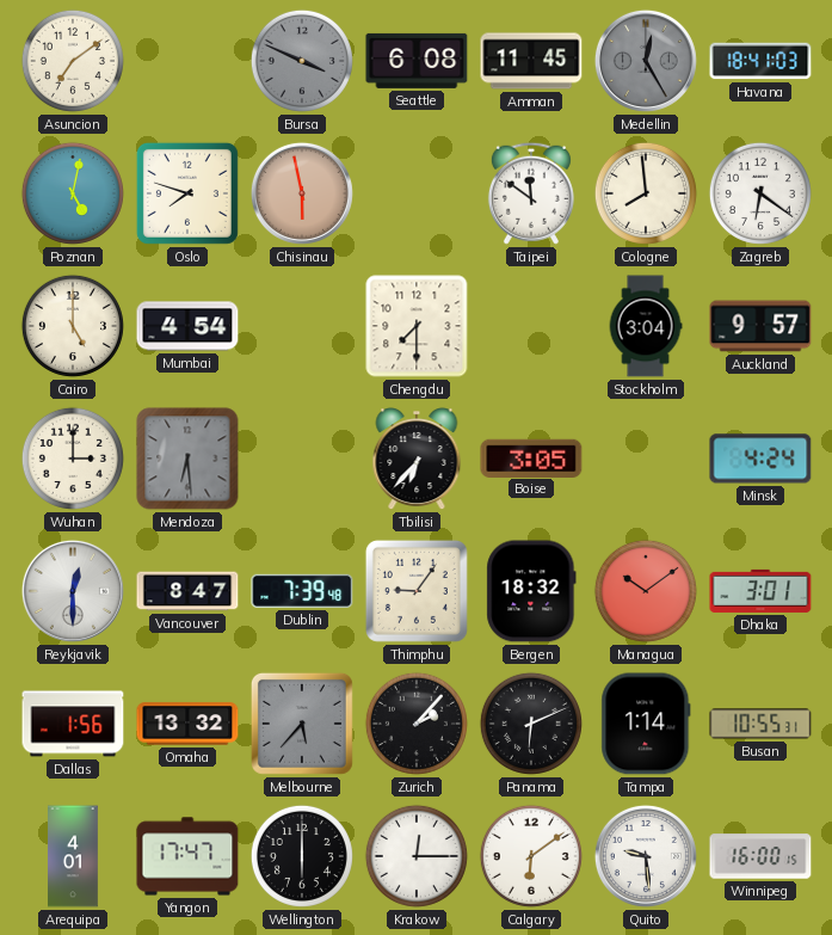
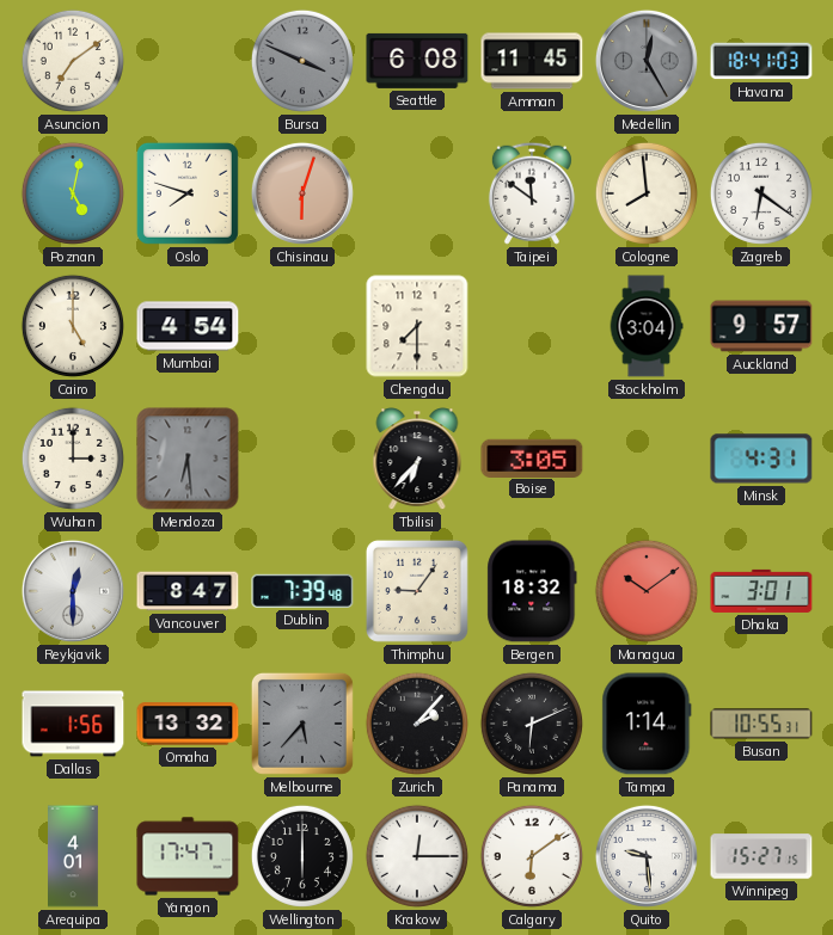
Chisinau: 5:58 -> 6:03
Minsk: 4:24 -> 4:31
Winnipeg: 16:00 -> 15:27
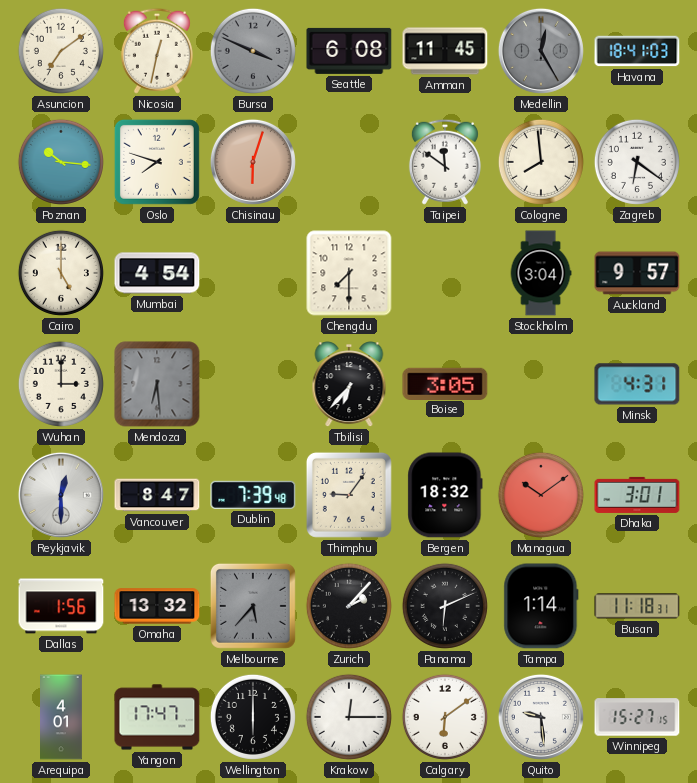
Nicosia: none -> 12:32
Poznan: 5:02 -> 10:16
Busan: 10:55 -> 11:18
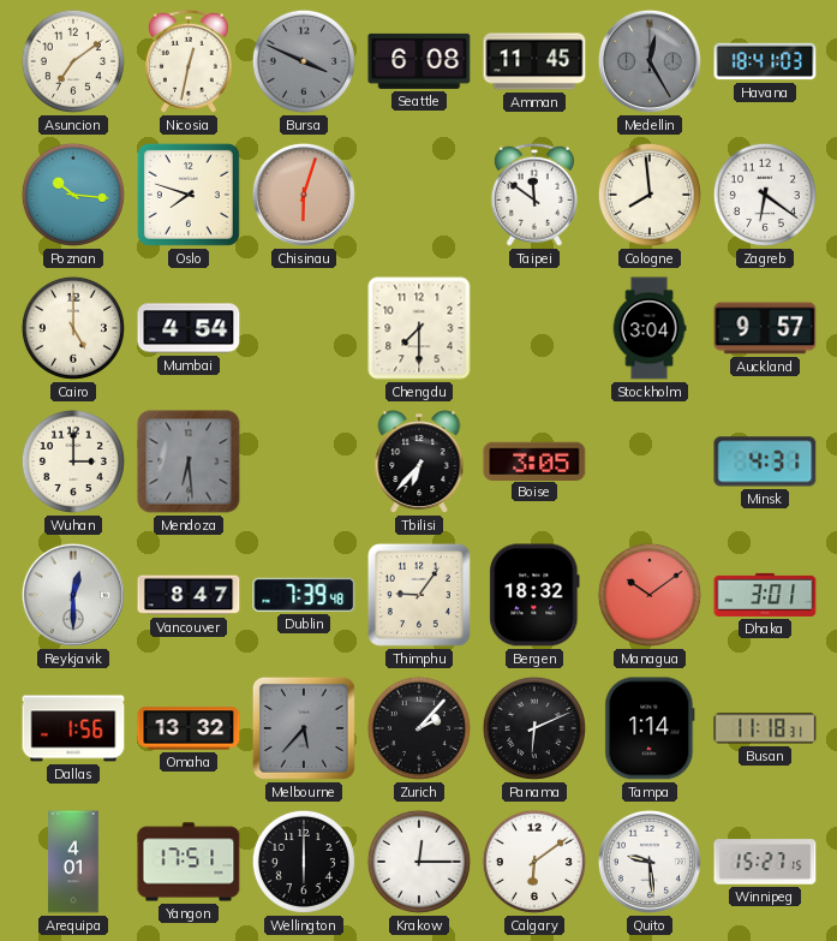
Yangon: 17:47 -> 17:51
